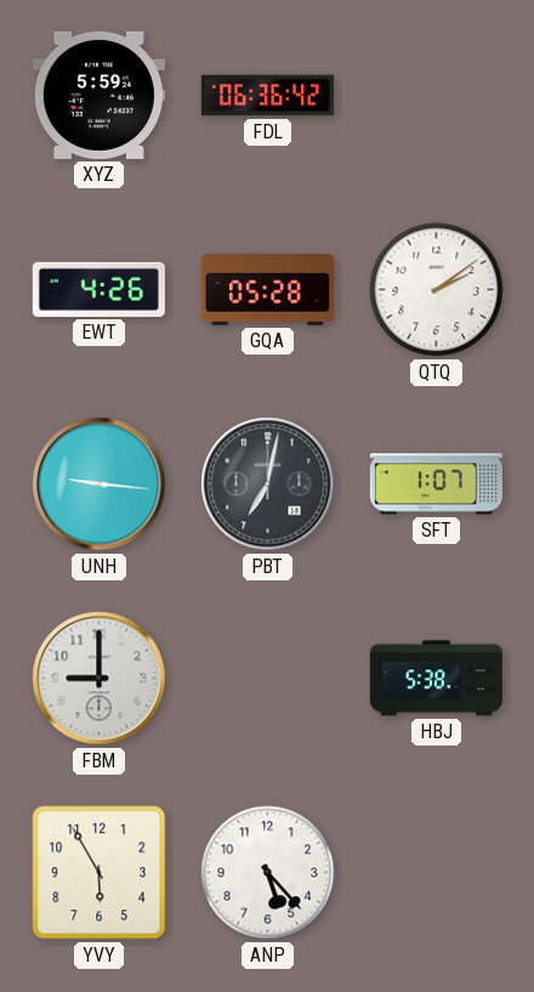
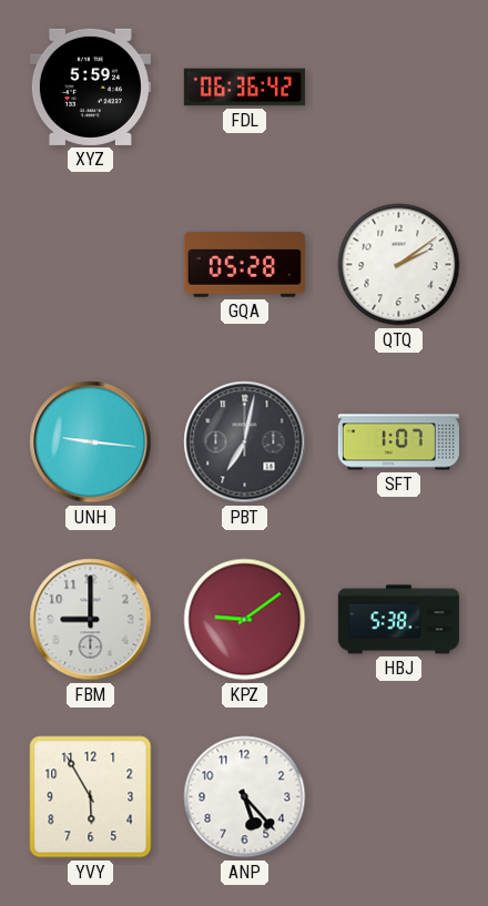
EWT: 4:26 -> none
KPZ: none -> 9:09
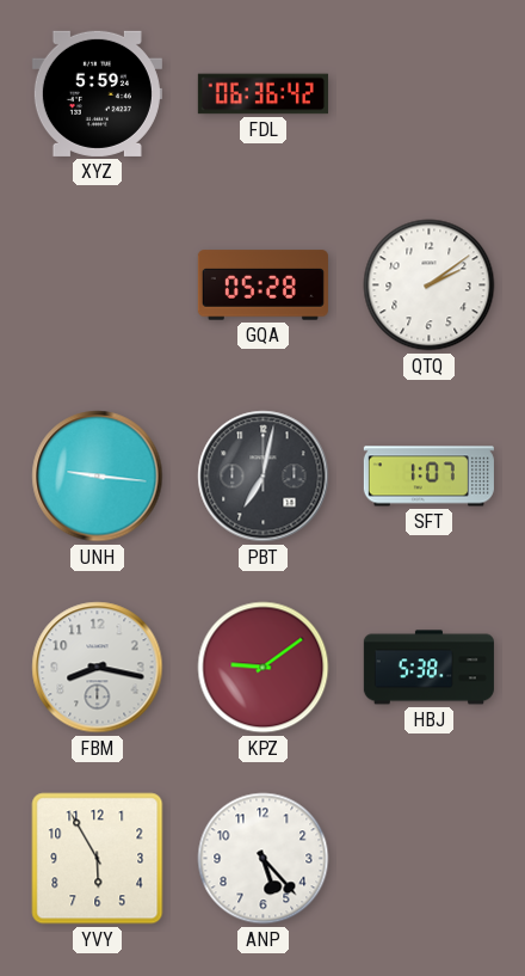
FBM: 9:00 -> 8:17
